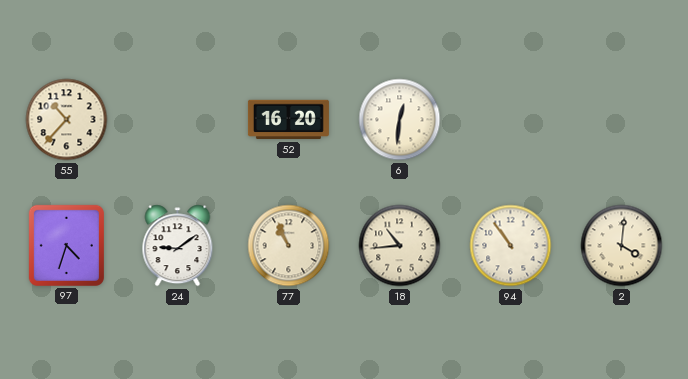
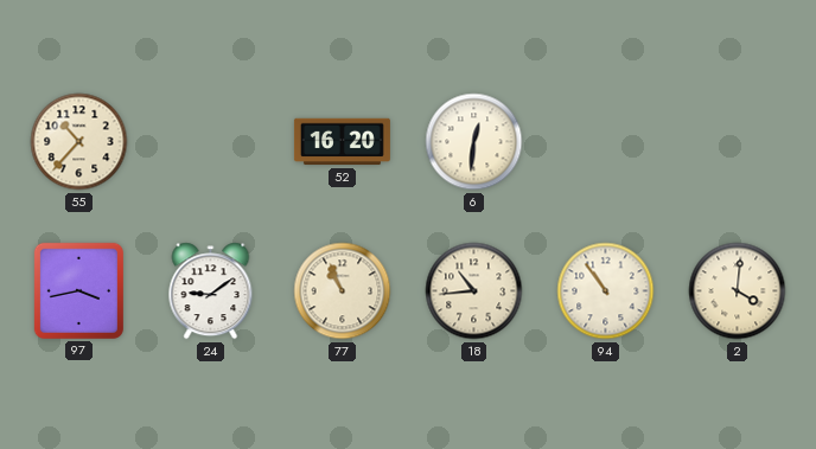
97: 4:33 -> 3:43
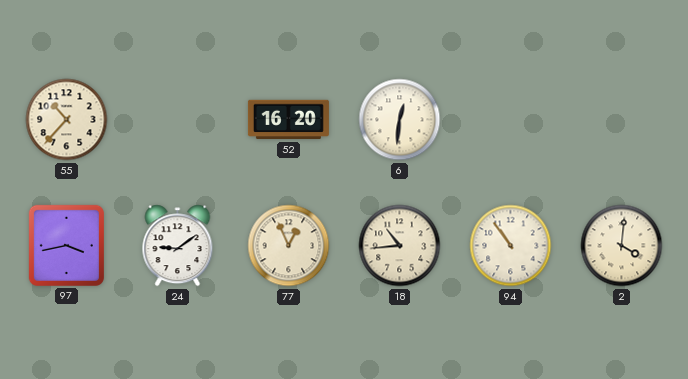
77: 10:56 -> 12:56
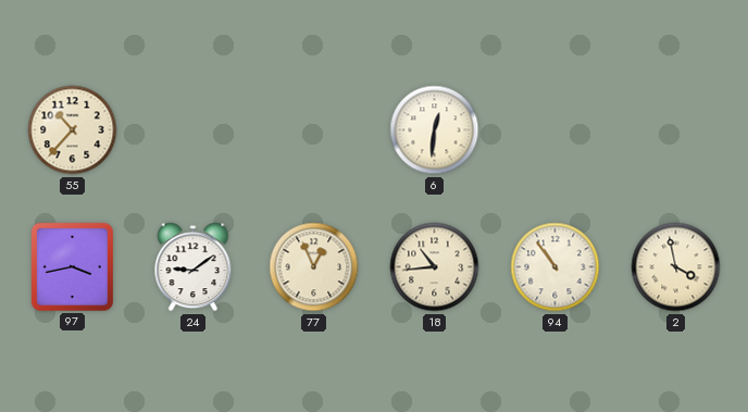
52: 16:20 -> none
2: 4:01 -> 3:58
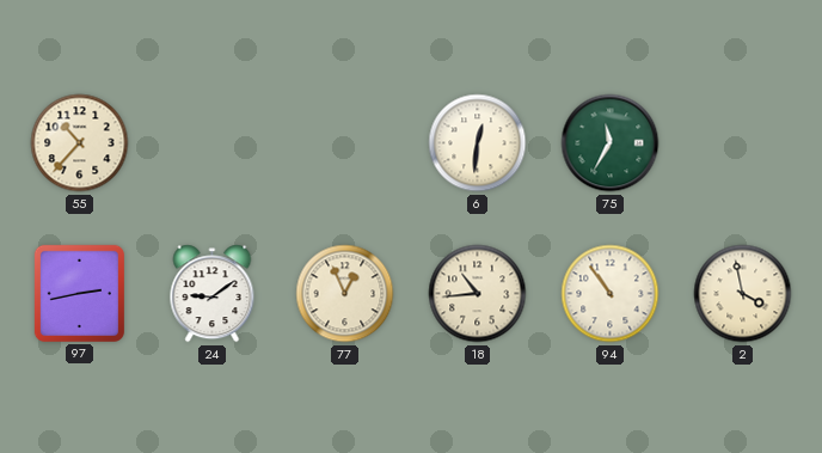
75: none -> 11:35
97: 3:43 -> 2:43
